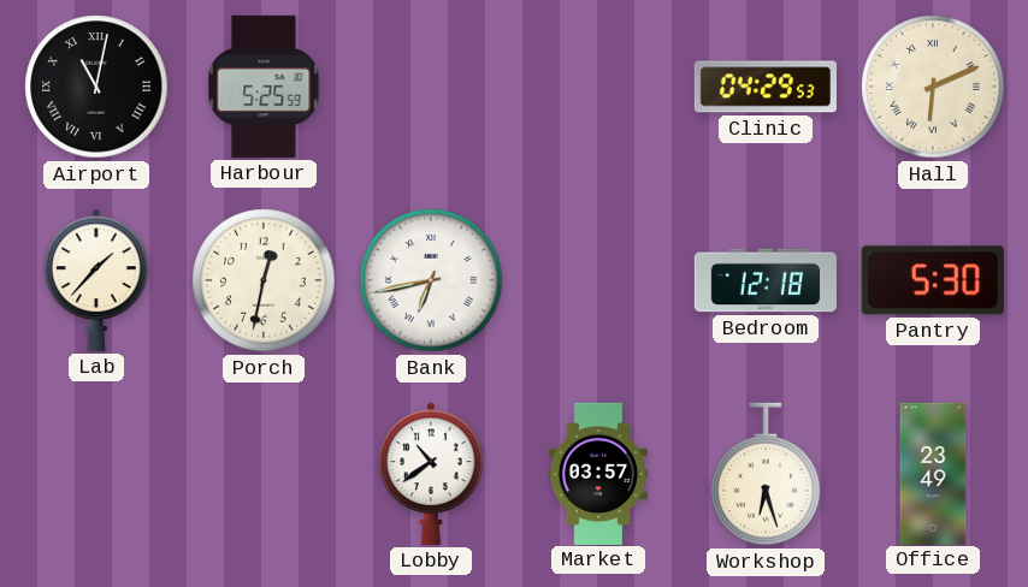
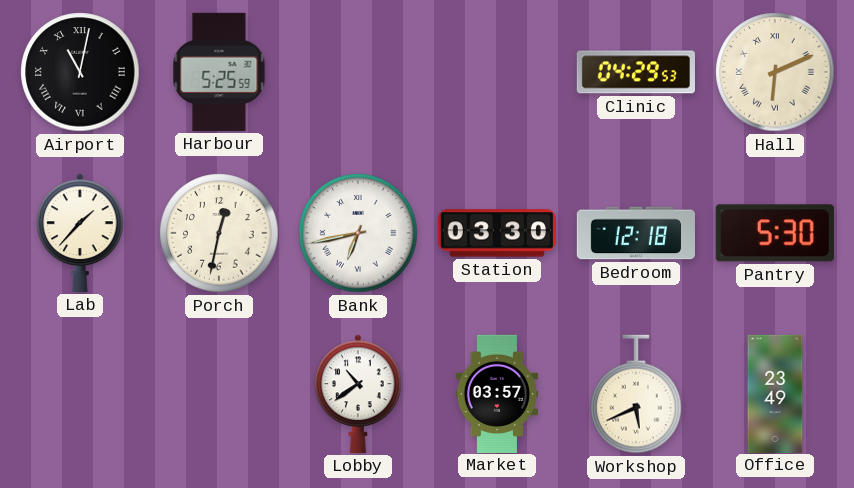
Station: none -> 03:30
Workshop: 6:27 -> 5:41
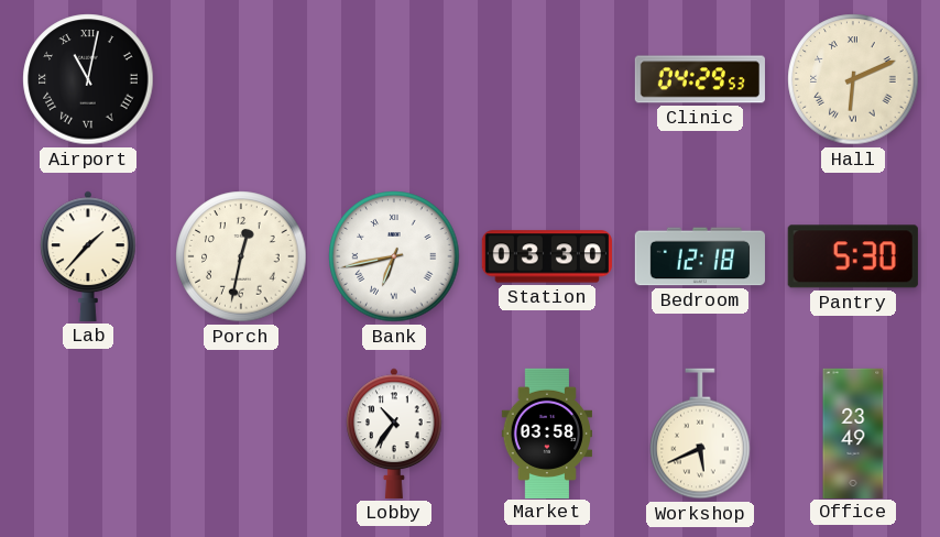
Harbour: 5:25 -> none
Lobby: 10:39 -> 10:36
Market: 03:57 -> 03:58
